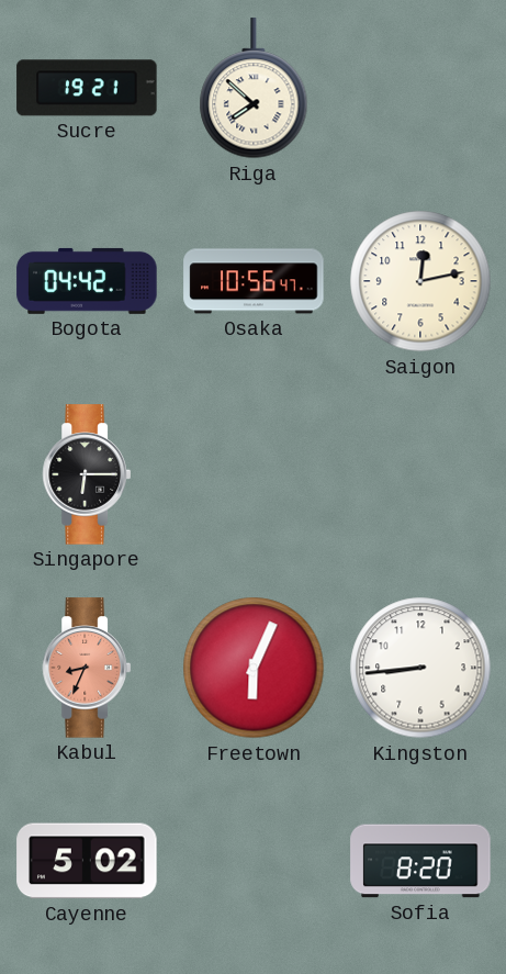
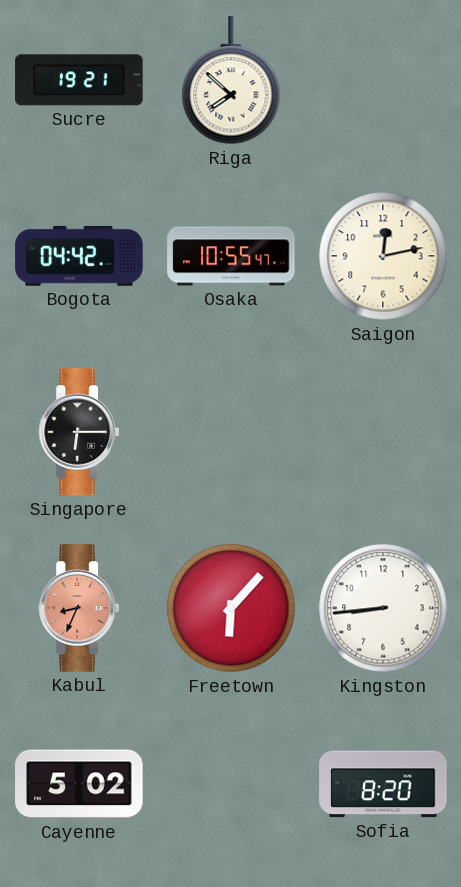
Osaka: 10:56 -> 10:55
Freetown: 6:04 -> 6:07
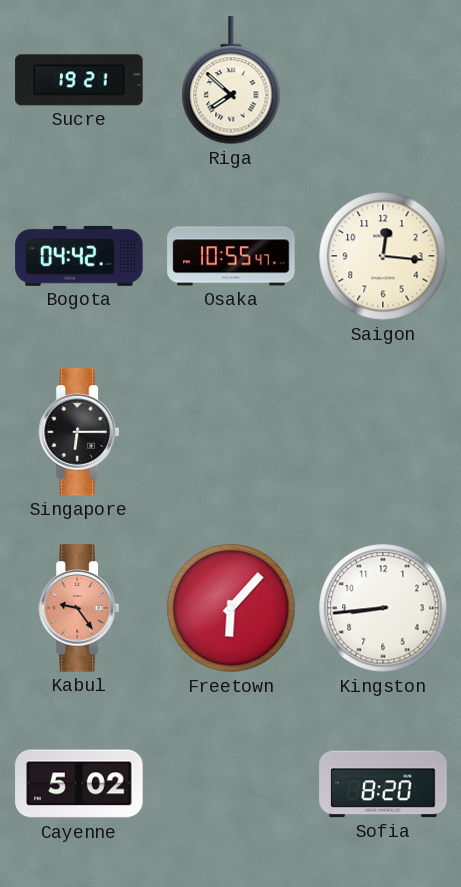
Saigon: 12:13 -> 12:16
Kabul: 8:34 -> 9:24
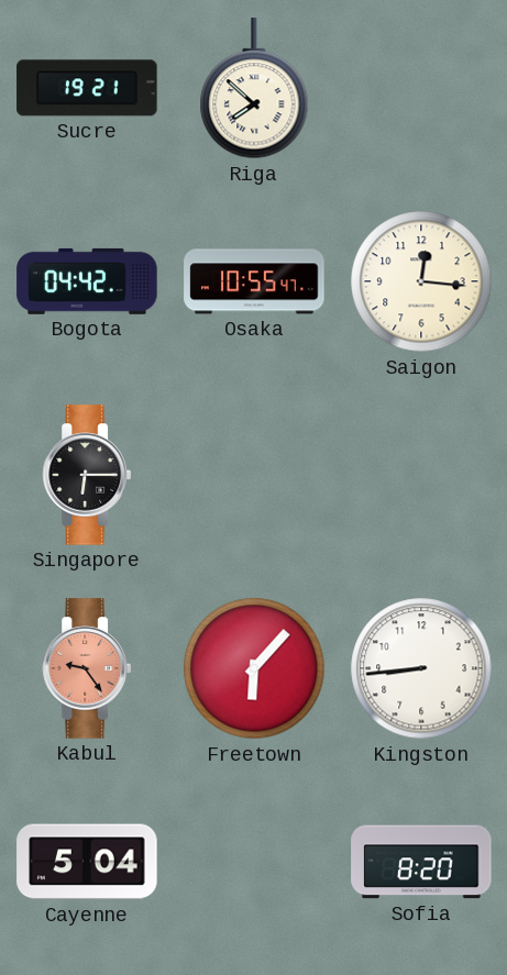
Cayenne: 5:02 -> 5:04
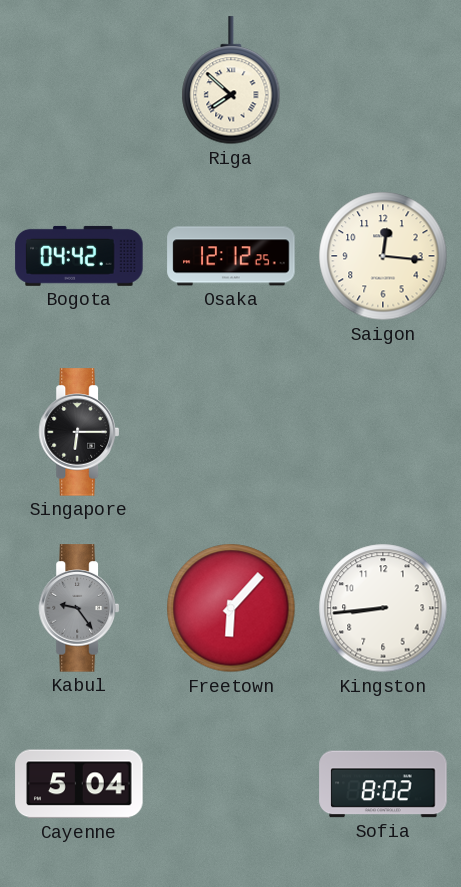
Sucre: 19:21 -> none
Osaka: 10:55 -> 12:12
Kabul dial: salmon -> grey
Sofia: 8:20 -> 8:02
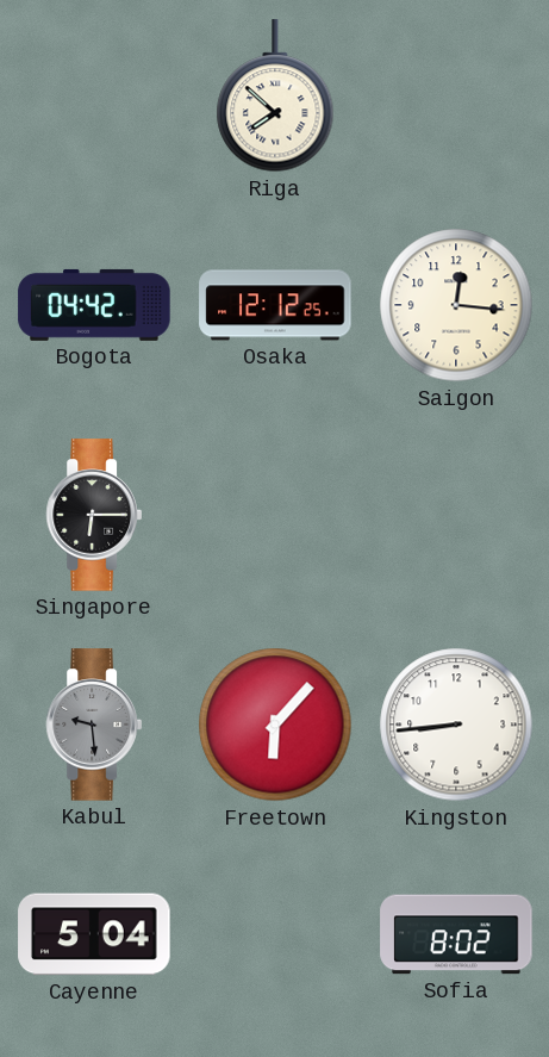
Kabul: 9:24 -> 9:29
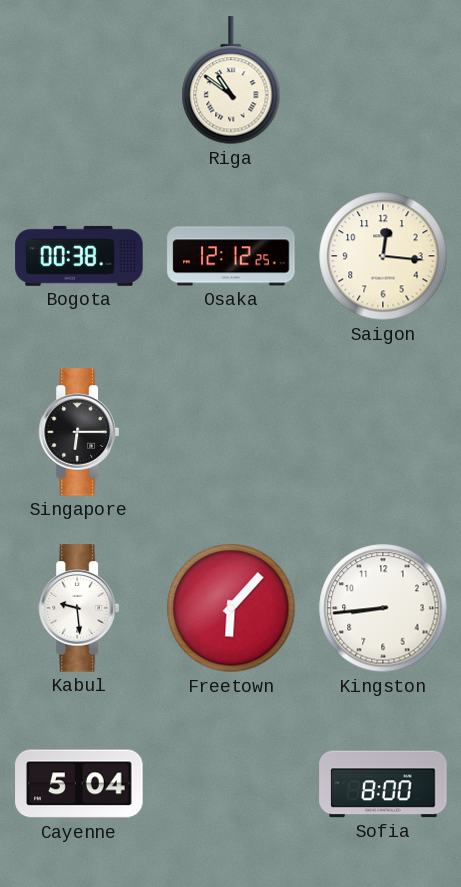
Riga: 7:52 -> 10:51
Bogota: 04:42 -> 00:38
Kabul dial: grey -> white
Sofia: 8:02 -> 8:00
